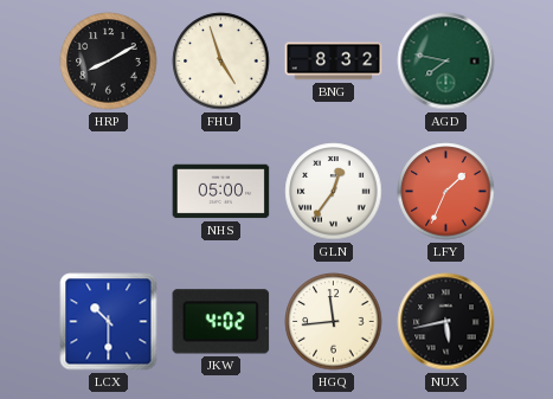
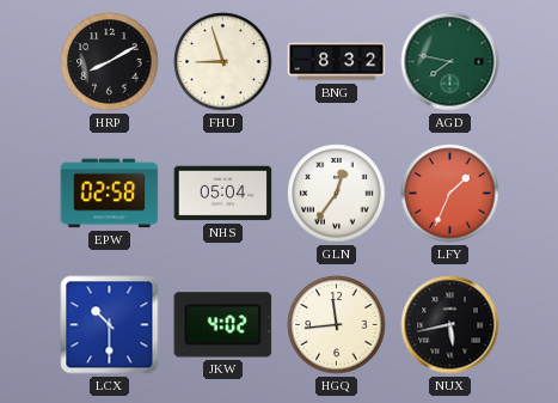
FHU: 4:57 -> 8:57
EPW: none -> 02:58
NHS: 05:00 -> 05:04
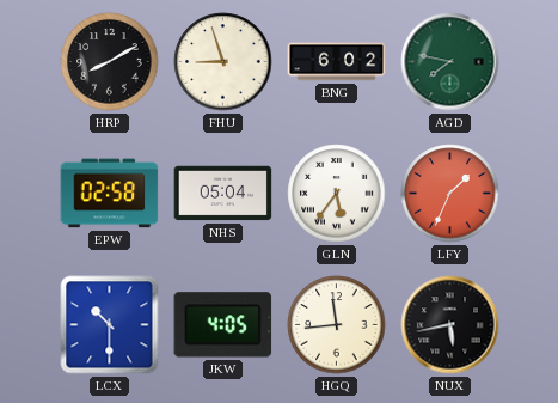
BNG: 8:32 -> 6:02
GLN: 12:36 -> 5:36
JKW: 4:02 -> 4:05
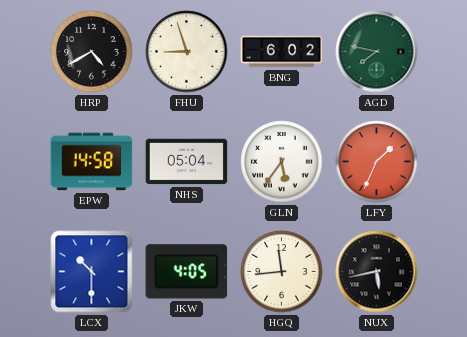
HRP: 8:10 -> 4:40
EPW: 02:58 -> 14:58
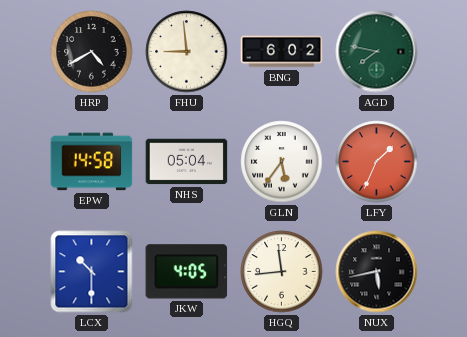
FHU: 8:57 -> 8:59
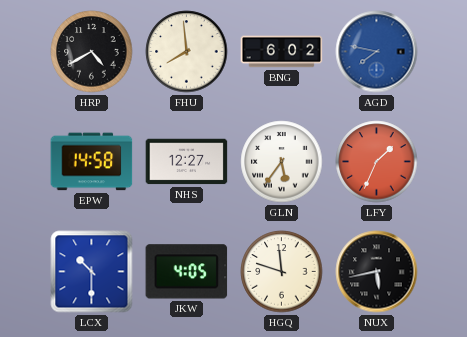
FHU: 8:59 -> 7:59
AGD dial: green -> blue
NHS: 05:04 -> 12:27
HGQ: 11:44 -> 11:48
